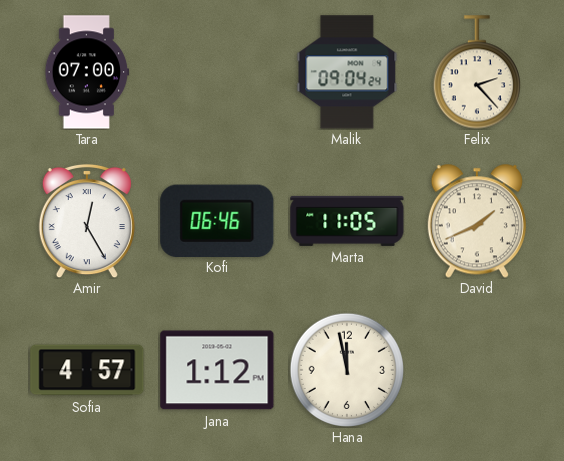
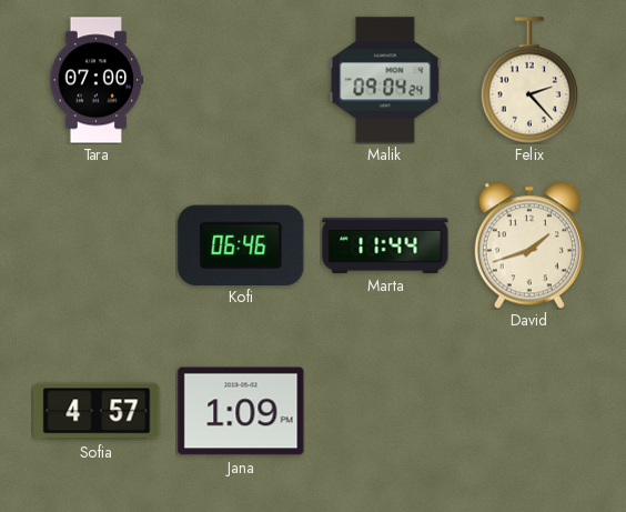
Amir: 12:25 -> none
Marta: 11:05 -> 11:44
David: 1:41 -> 1:42
Jana: 1:12 -> 1:09
Hana: 11:58 -> none
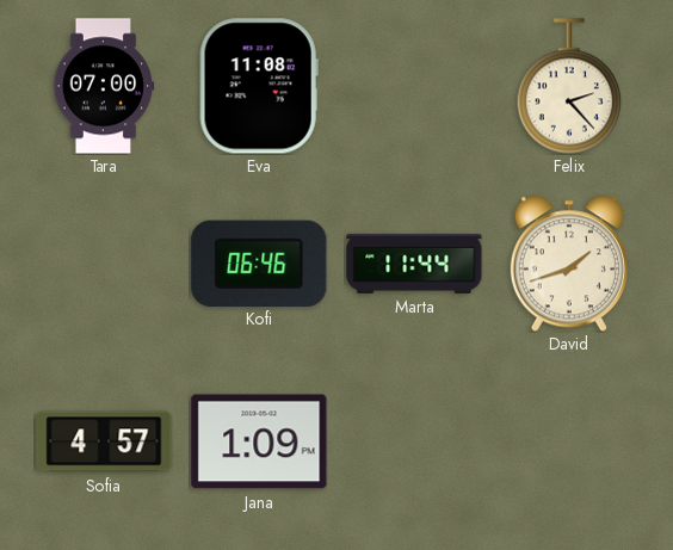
Eva: none -> 11:08
Malik: 09:04 -> none
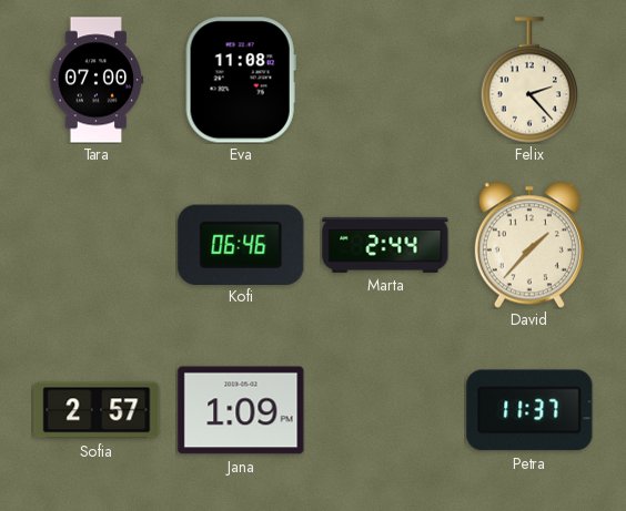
Marta: 11:44 -> 2:44
David: 1:42 -> 1:37
Sofia: 4:57 -> 2:57
Petra: none -> 11:37
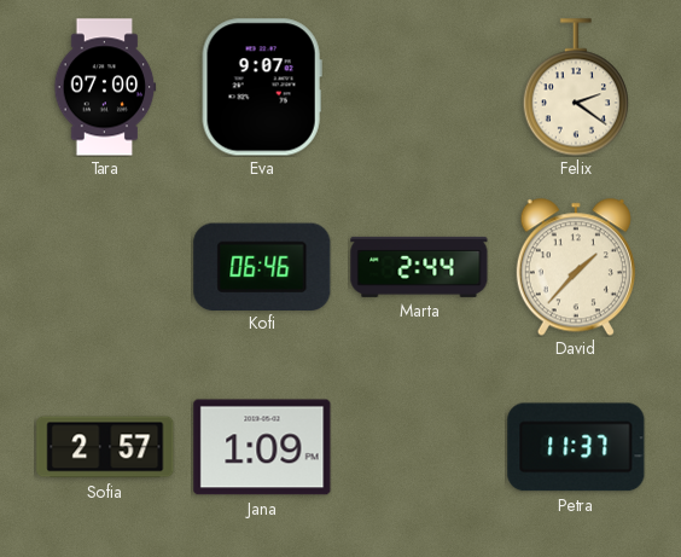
Eva: 11:08 -> 9:07
Felix: 2:23 -> 2:21
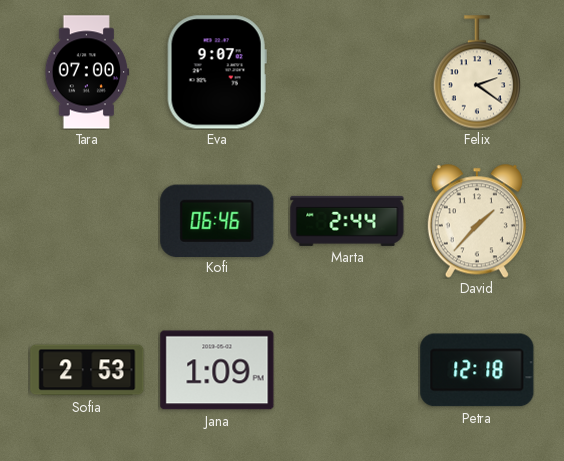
Sofia: 2:57 -> 2:53
Petra: 11:37 -> 12:18
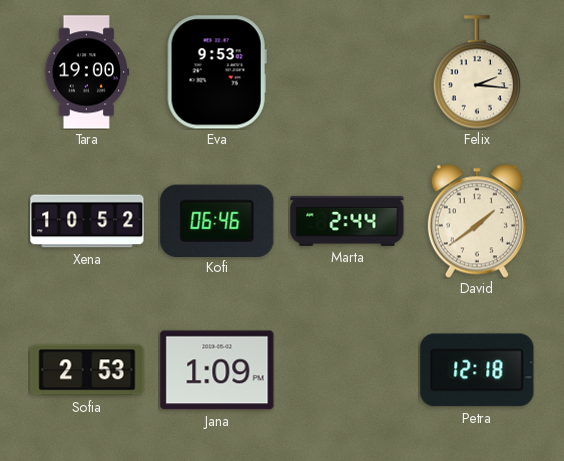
Tara: 07:00 -> 19:00
Eva: 9:07 -> 9:53
Felix: 2:21 -> 2:16
Xena: none -> 10:52
David: 1:37 -> 1:39
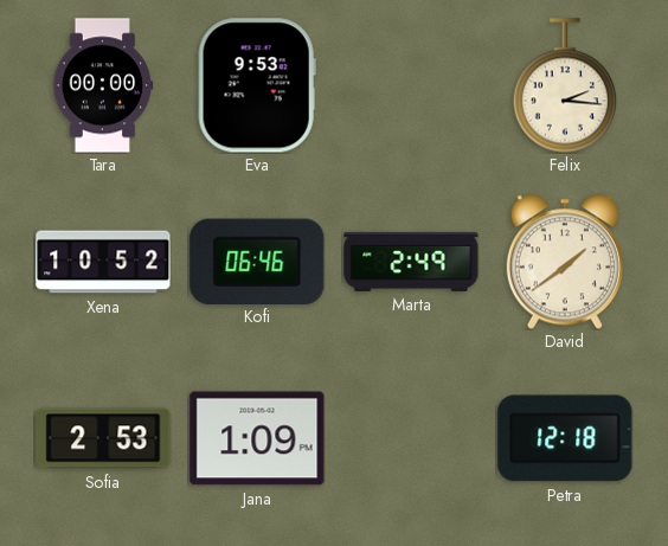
Tara: 19:00 -> 00:00
Marta: 2:44 -> 2:49
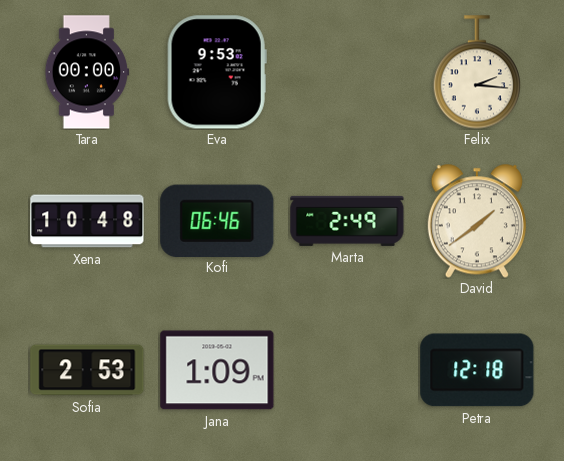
Xena: 10:52 -> 10:48
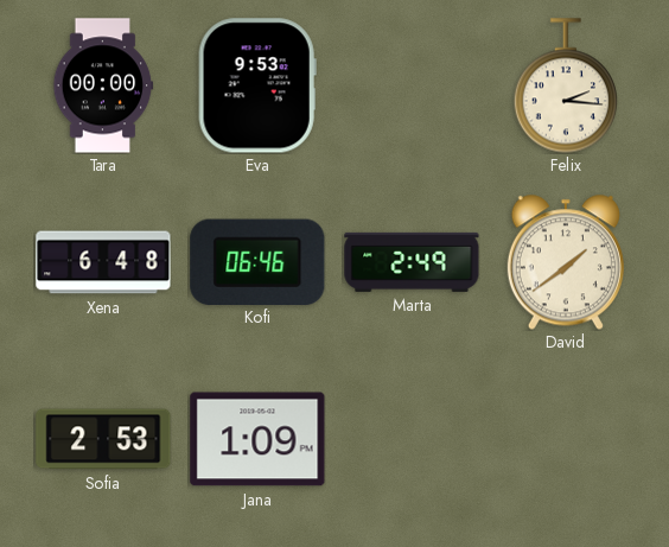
Xena: 10:48 -> 6:48
Petra: 12:18 -> none
